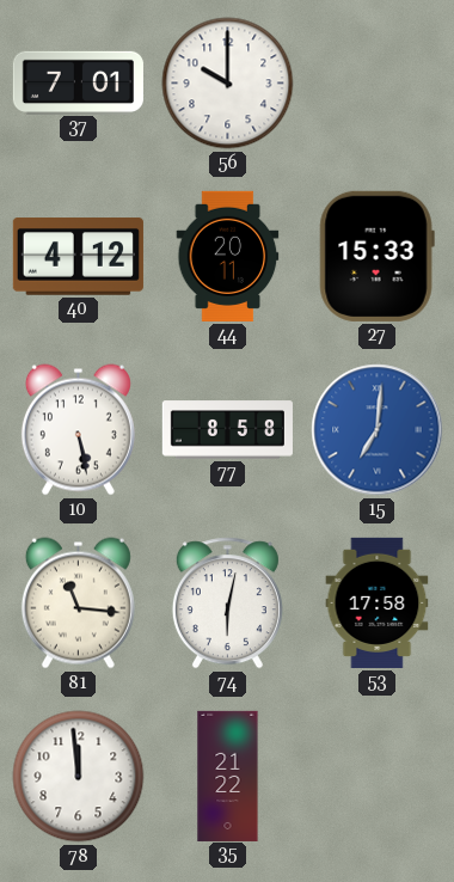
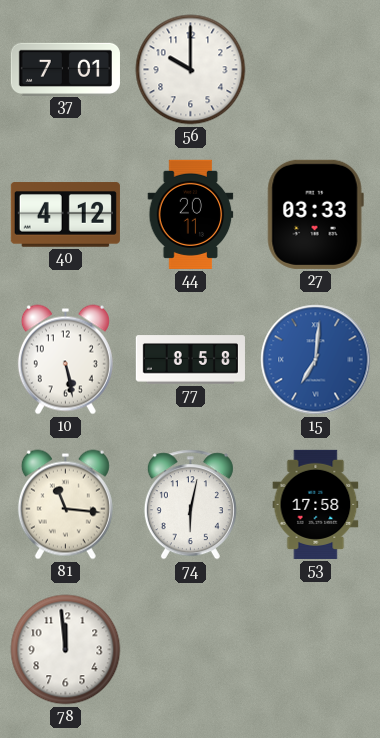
27: 15:33 -> 03:33
35: 21:22 -> none
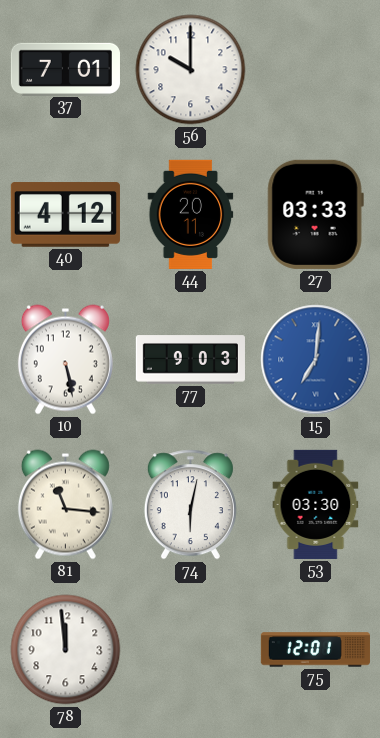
77: 8:58 -> 9:03
53: 17:58 -> 03:30
75: none -> 12:01
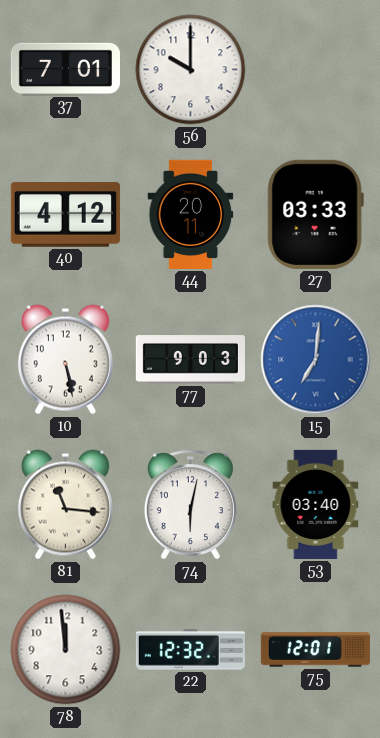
53: 03:30 -> 03:40
22: none -> 12:32
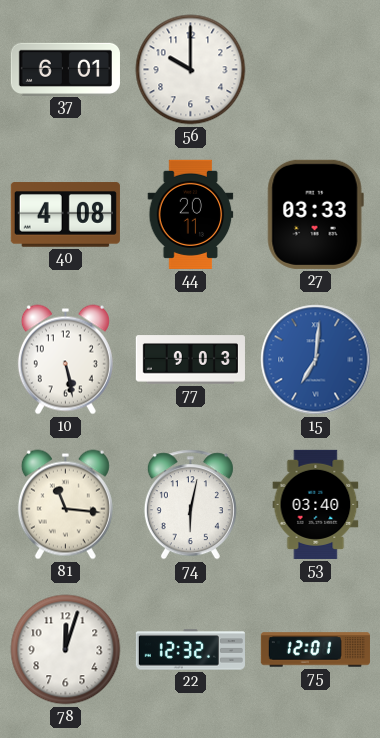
37: 7:01 -> 6:01
40: 4:12 -> 4:08
78: 11:59 -> 12:03
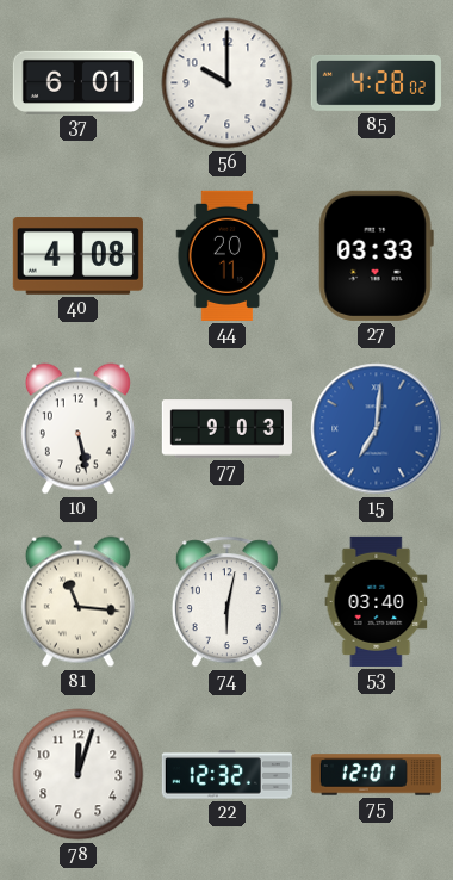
85: none -> 4:28
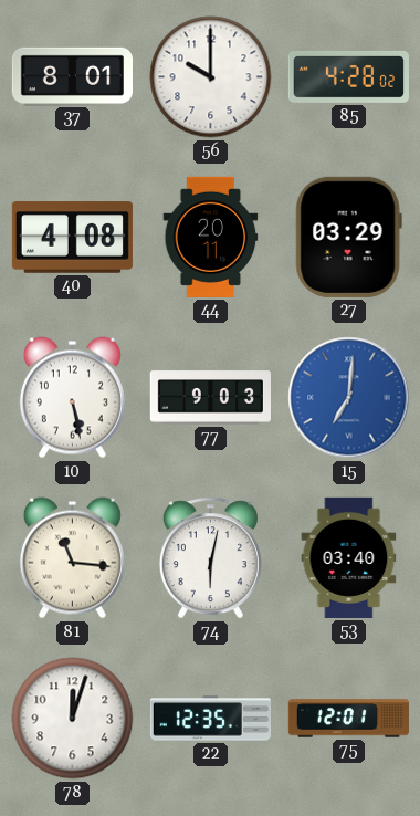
37: 6:01 -> 8:01
27: 03:33 -> 03:29
22: 12:32 -> 12:35
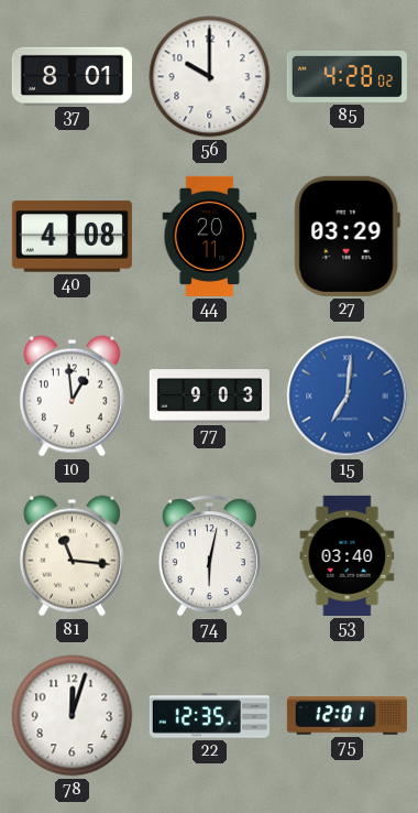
10: 5:28 -> 12:59
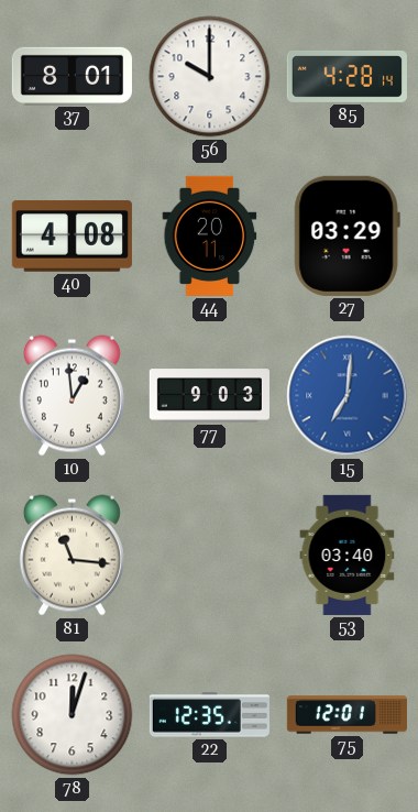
85: 4:28:02 -> 4:28:14
74: 6:02 -> none
